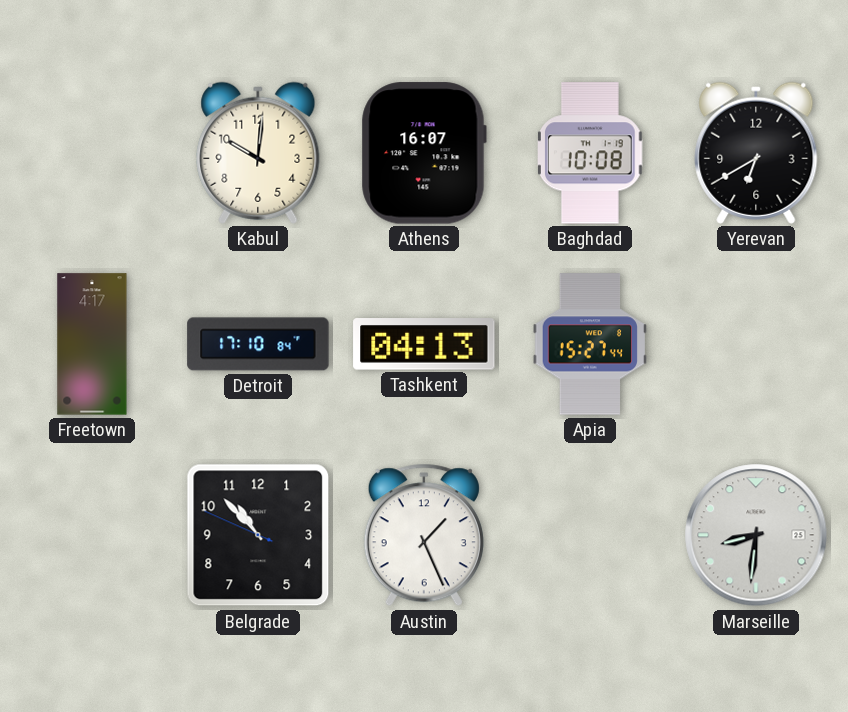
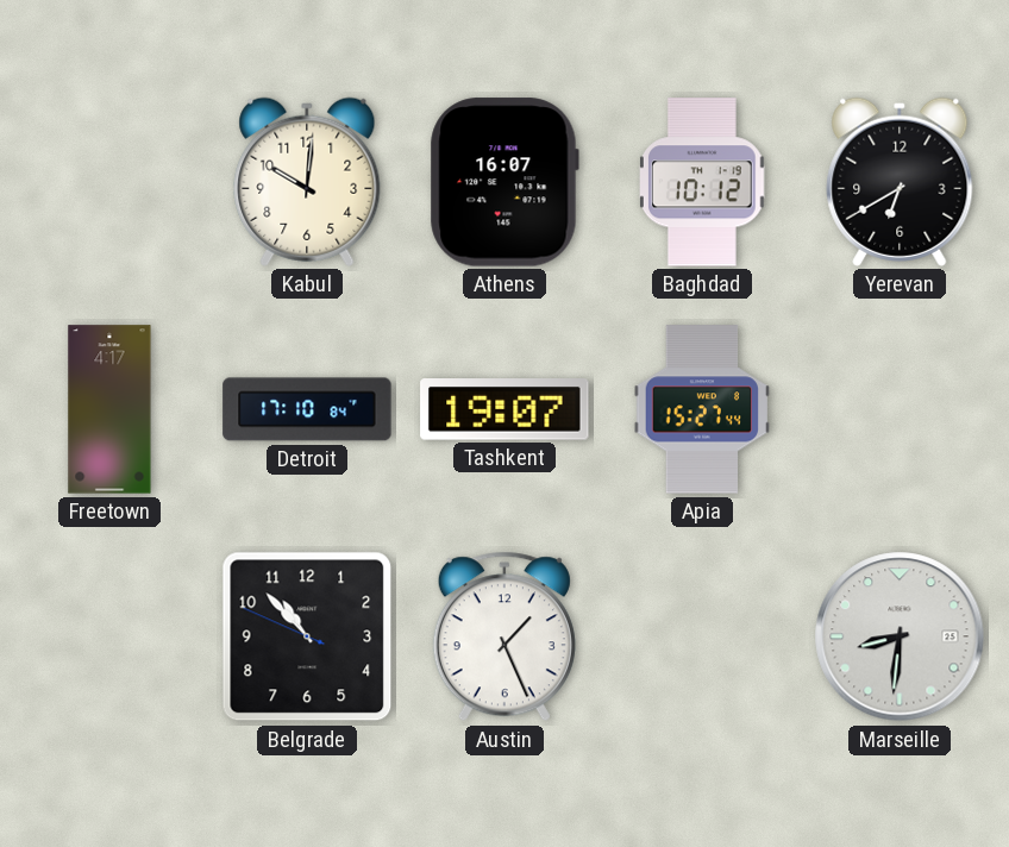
Baghdad: 10:08 -> 10:12
Tashkent: 04:13 -> 19:07
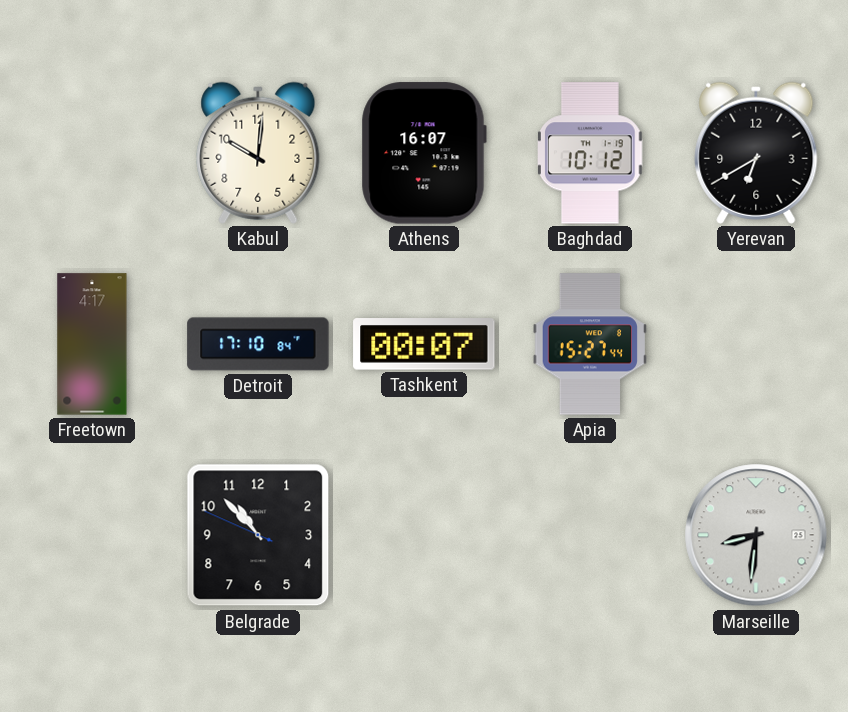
Tashkent: 19:07 -> 00:07
Austin: 1:26 -> none
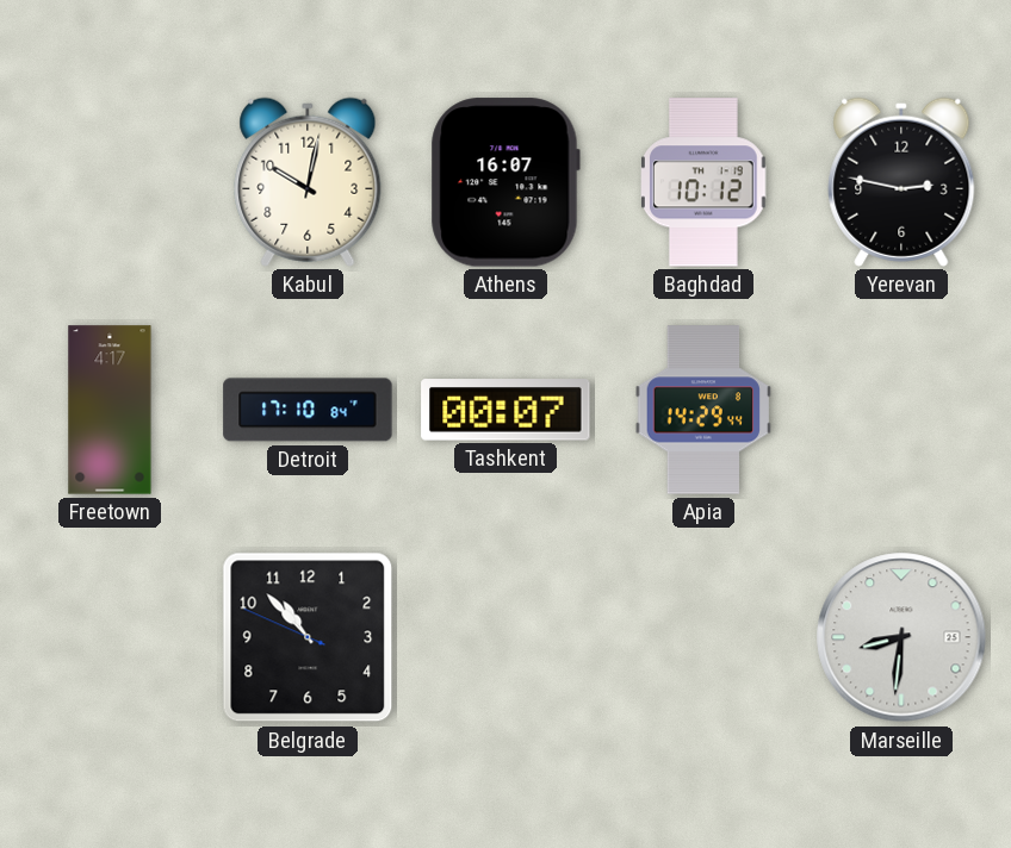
Kabul: 10:01 -> 10:02
Yerevan: 6:40 -> 2:47
Apia: 15:27 -> 14:29
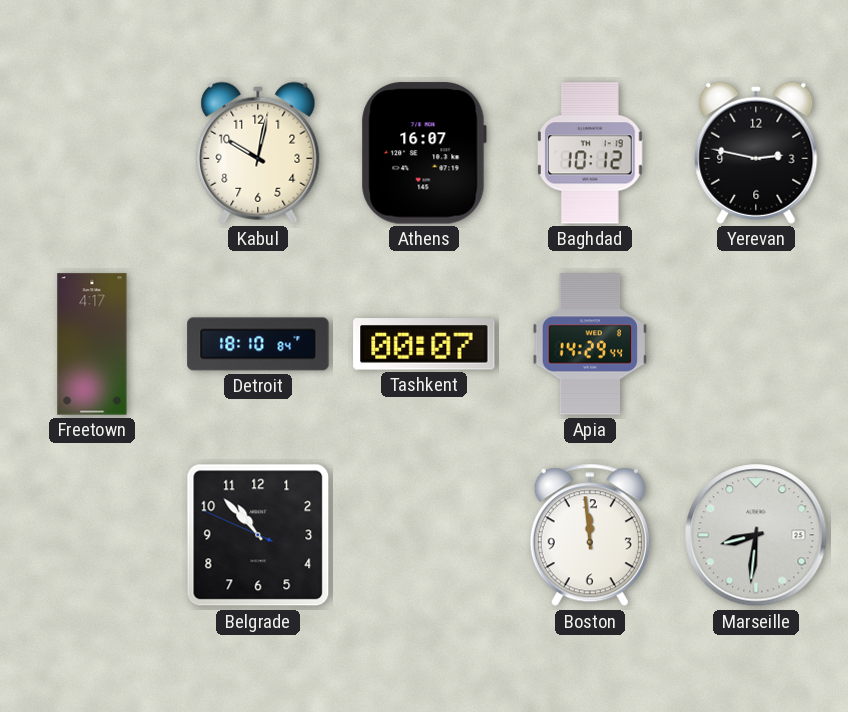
Detroit: 17:10 -> 18:10
Boston: none -> 11:59
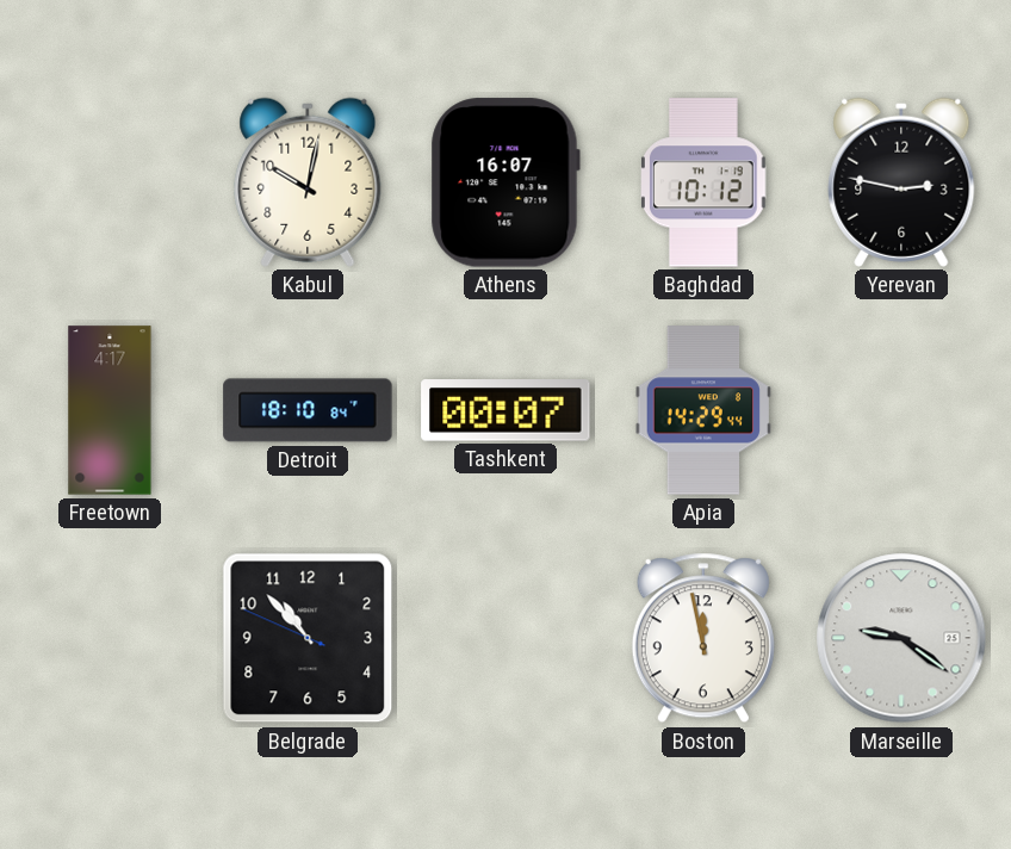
Boston: 11:59 -> 11:58
Marseille: 8:31 -> 9:21
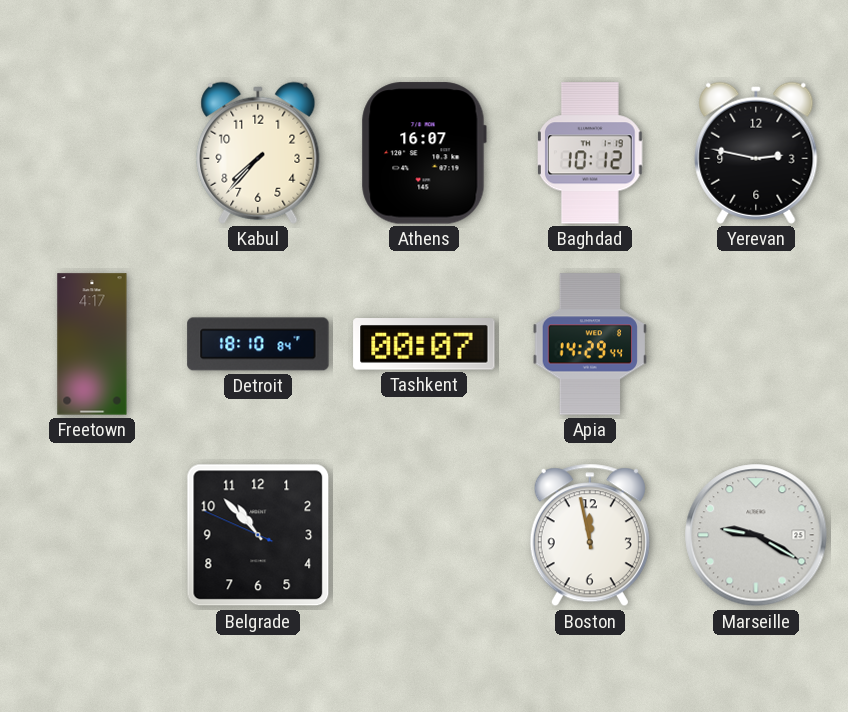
Kabul: 10:02 -> 7:37
Marseille: 9:21 -> 9:20
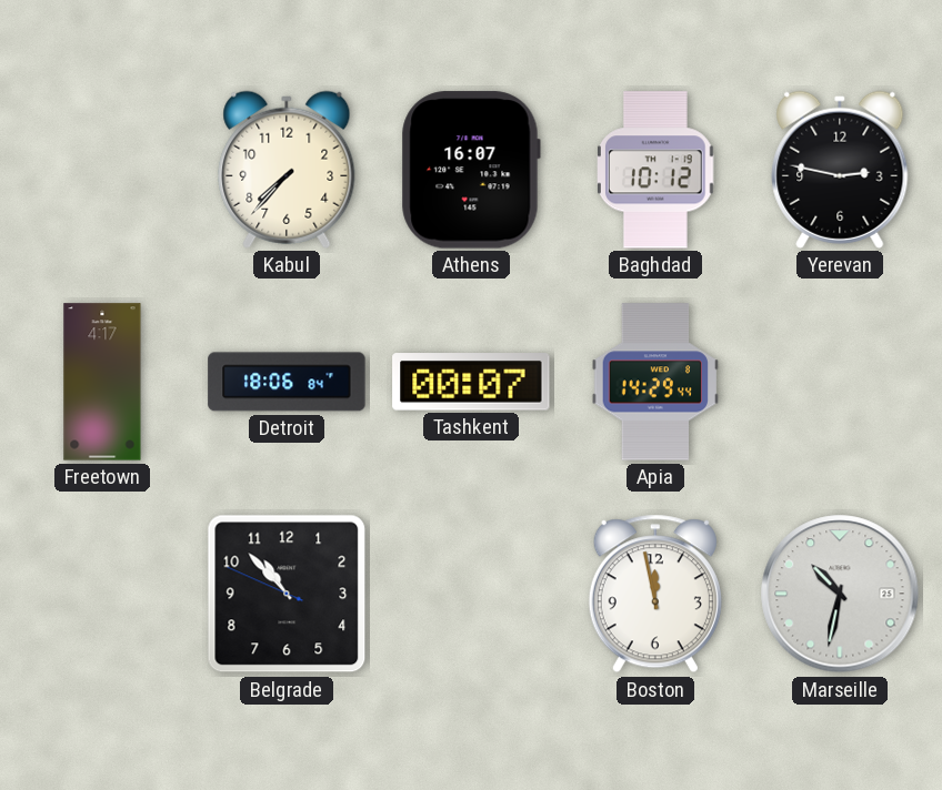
Detroit: 18:10 -> 18:06
Marseille: 9:20 -> 10:32
